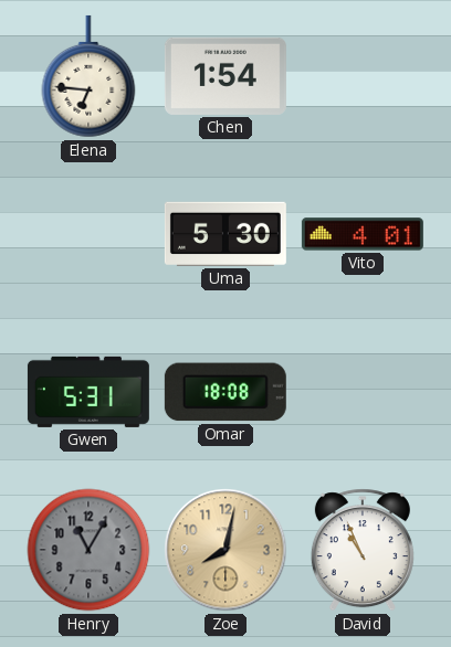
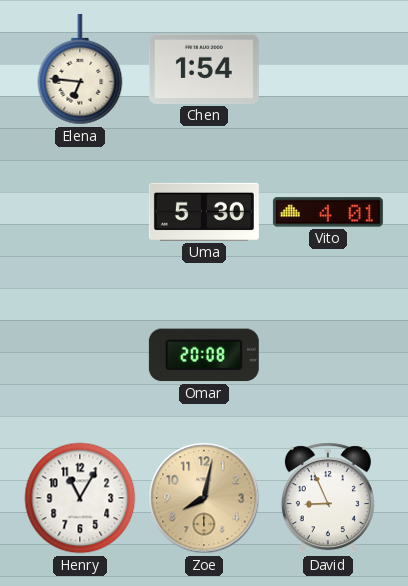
Gwen: 5:31 -> none
Omar: 18:08 -> 20:08
Henry dial: grey -> white
David: 10:56 -> 8:56
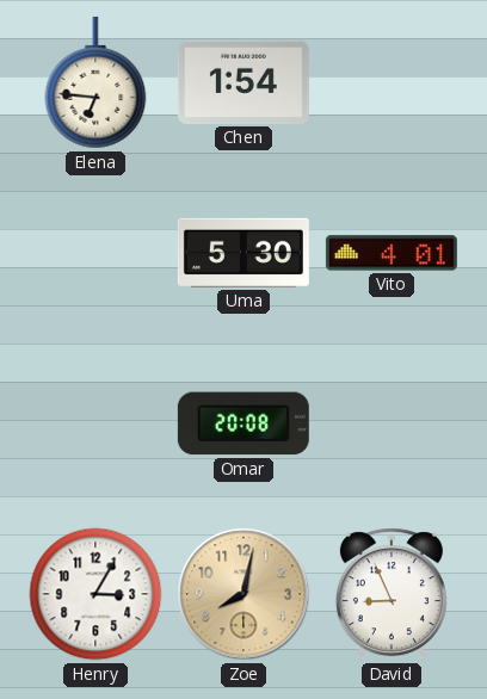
Henry: 11:05 -> 3:05
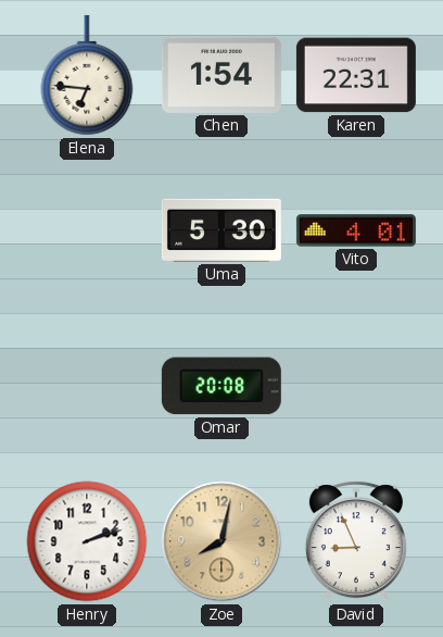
Karen: none -> 22:31
Henry: 3:05 -> 2:12
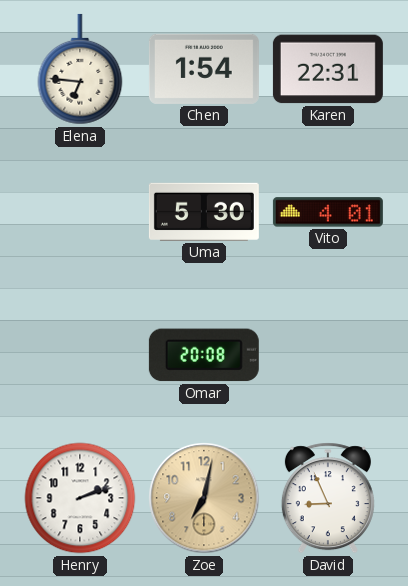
Zoe: 8:02 -> 7:02
